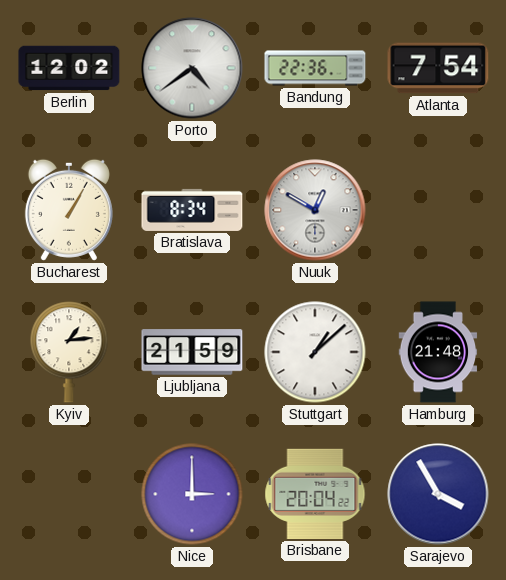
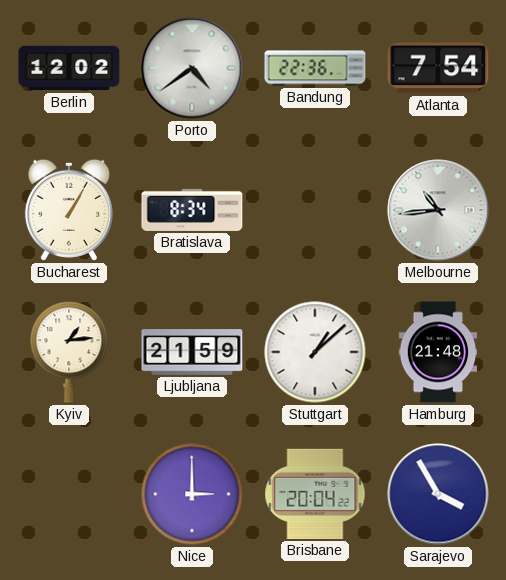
Nuuk: 12:50 -> none
Melbourne: none -> 10:44
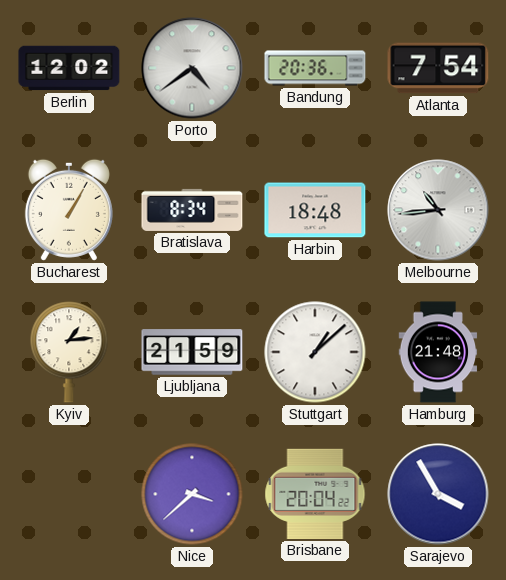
Bandung: 22:36 -> 20:36
Harbin: none -> 18:48
Nice: 3:00 -> 3:38
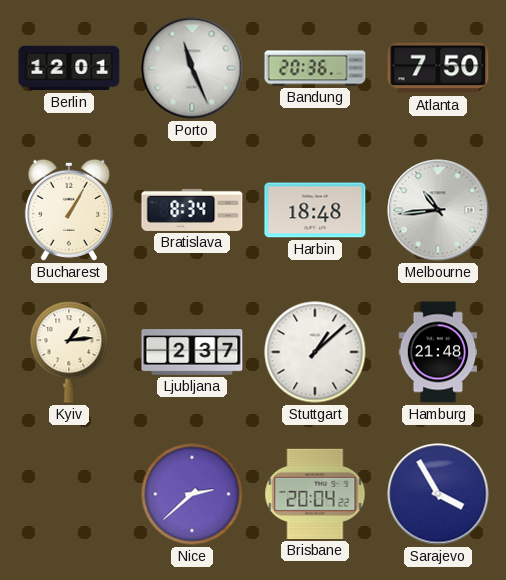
Berlin: 12:02 -> 12:01
Porto: 4:39 -> 11:26
Atlanta: 7:54 -> 7:50
Ljubljana: 21:59 -> 2:37
Nice: 3:38 -> 2:38
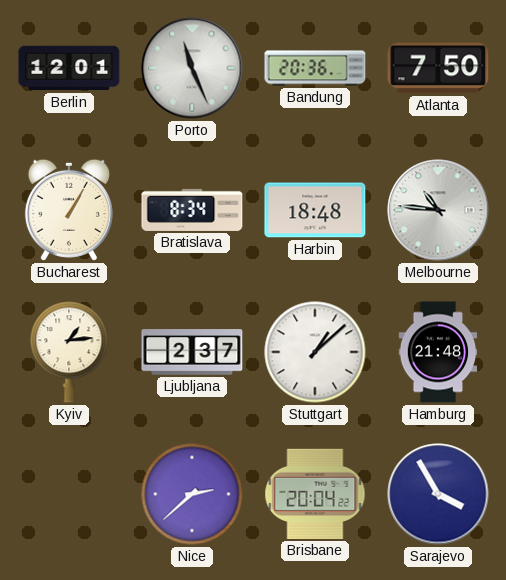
Melbourne: 10:44 -> 10:46
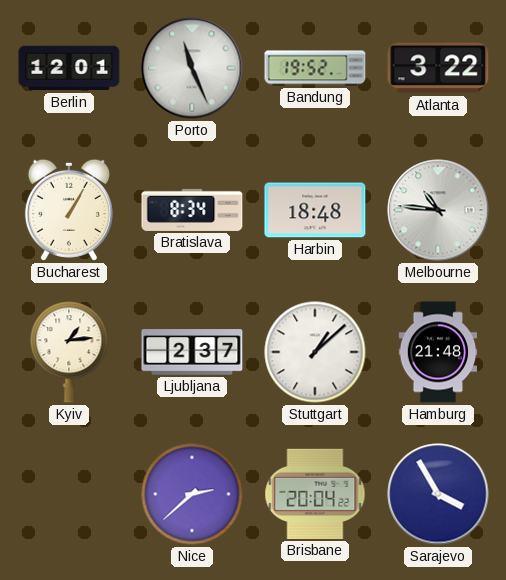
Bandung: 20:36 -> 19:52
Atlanta: 7:50 -> 3:22
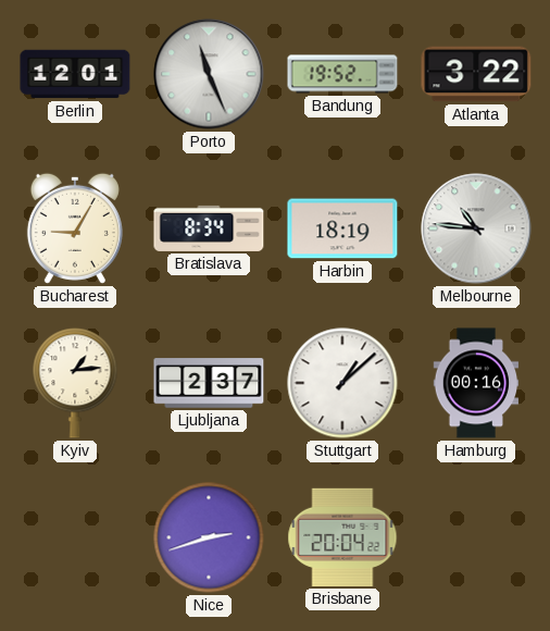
Bucharest: 1:05 -> 9:05
Harbin: 18:48 -> 18:19
Hamburg: 21:48 -> 00:16
Nice: 2:38 -> 2:42
Sarajevo: 3:55 -> none
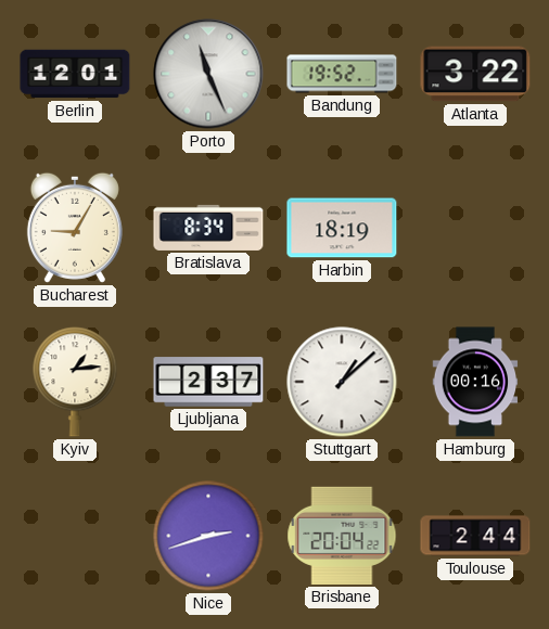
Melbourne: 10:46 -> none
Toulouse: none -> 2:44
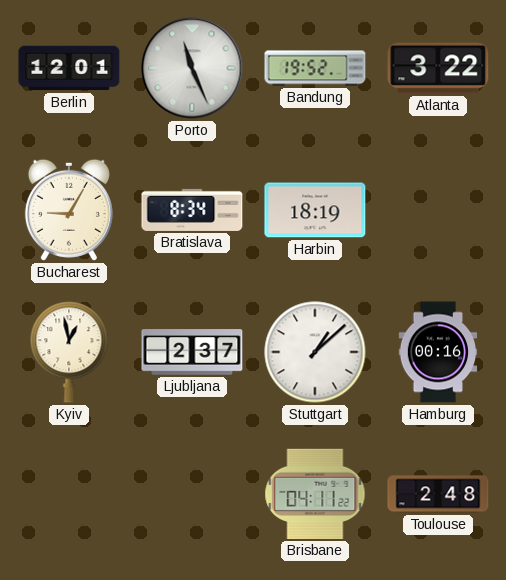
Kyiv: 1:14 -> 12:58
Nice: 2:42 -> none
Brisbane: 20:04 -> 04:11
Toulouse: 2:44 -> 2:48
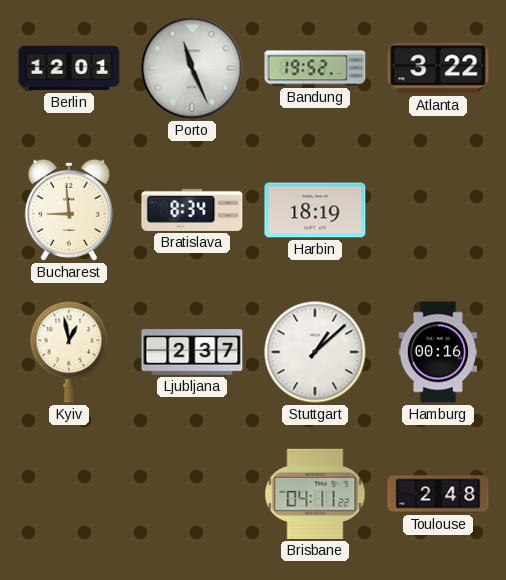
Bucharest: 9:05 -> 8:59
